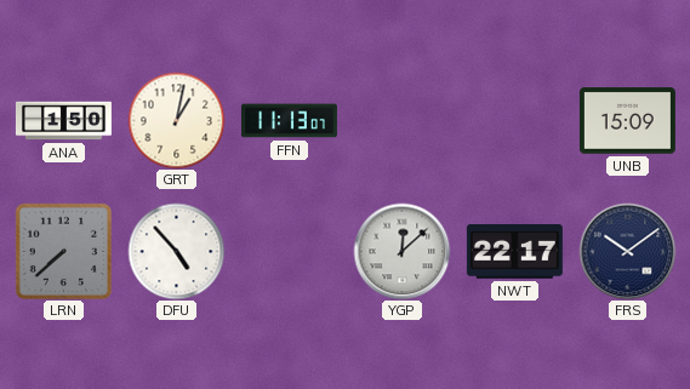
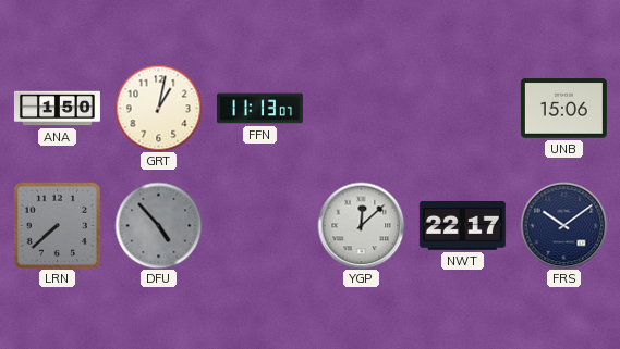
UNB: 15:09 -> 15:06
DFU dial: white -> grey
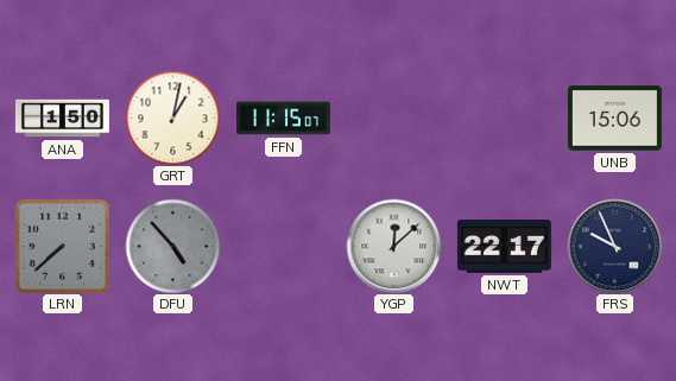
FFN: 11:13 -> 11:15
FRS: 10:09 -> 9:56
